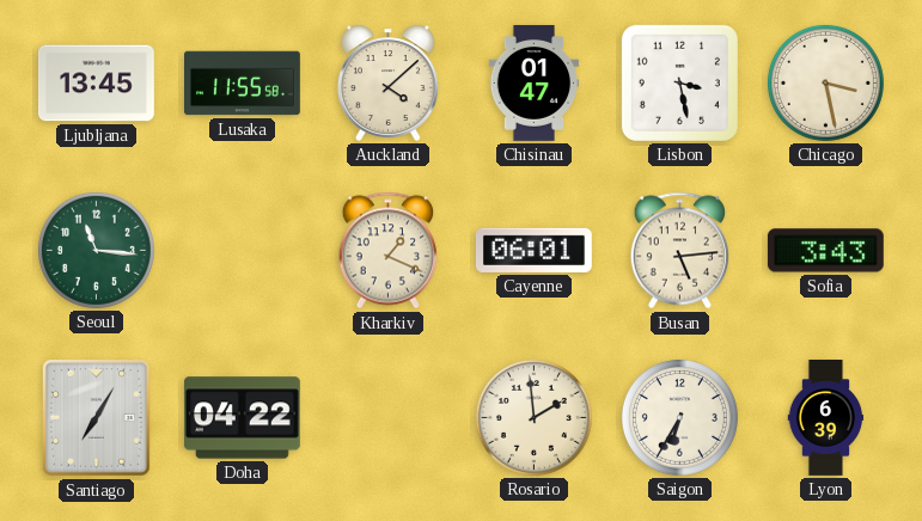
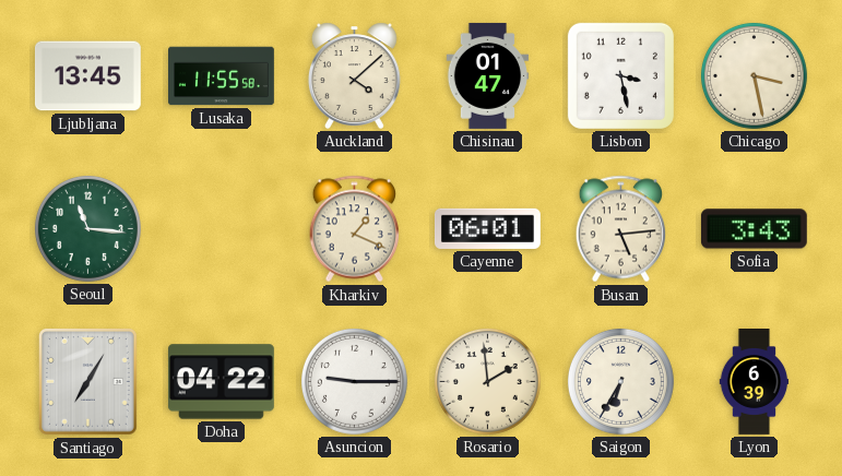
Asuncion: none -> 9:15
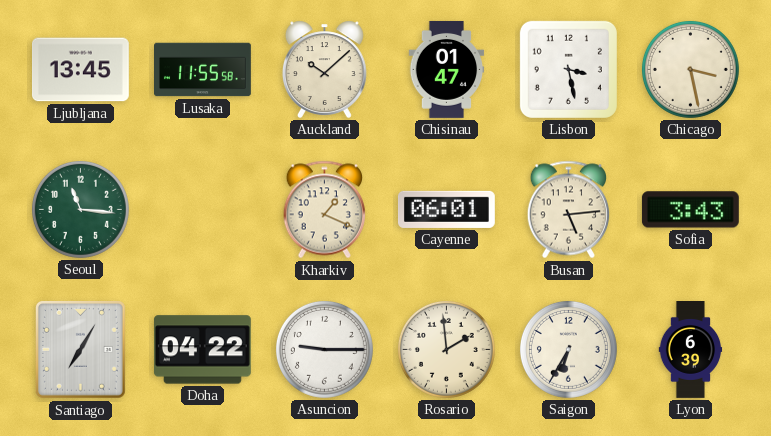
Auckland: 4:08 -> 10:08
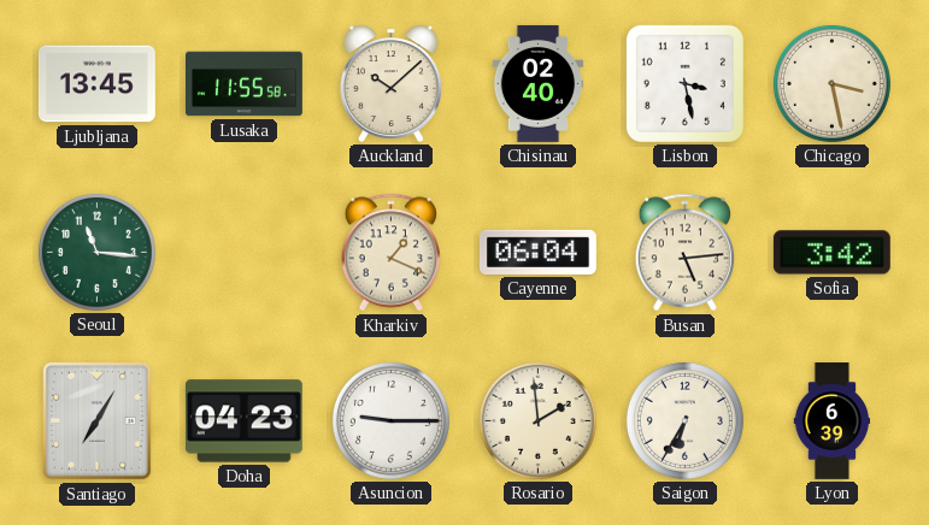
Chisinau: 01:47 -> 02:40
Cayenne: 06:01 -> 06:04
Sofia: 3:43 -> 3:42
Doha: 04:22 -> 04:23
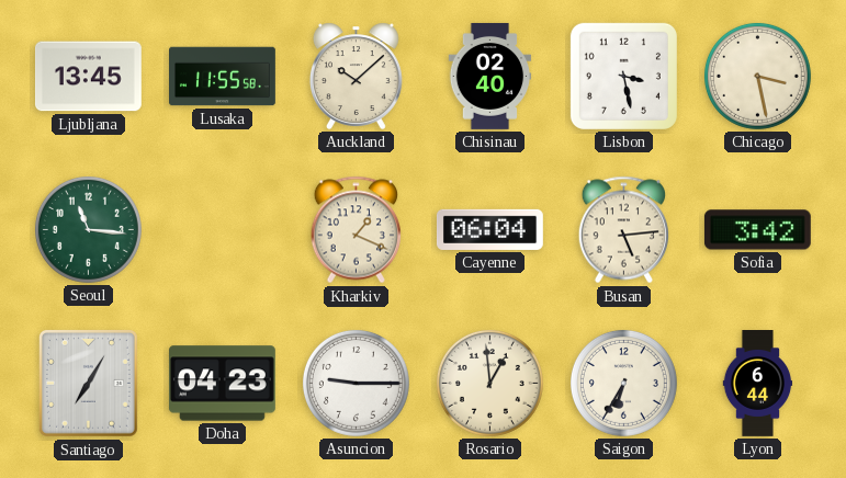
Rosario: 1:59 -> 12:59
Lyon: 6:39 -> 6:44
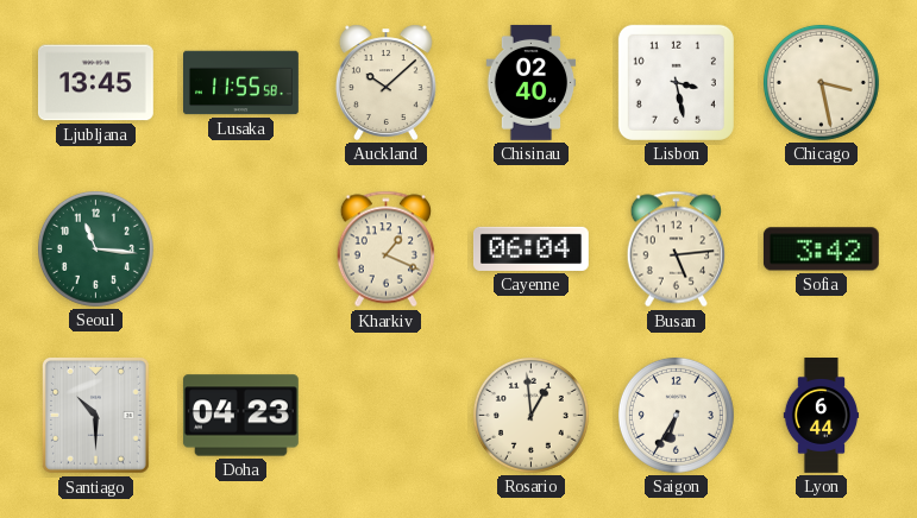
Santiago: 7:05 -> 10:30
Asuncion: 9:15 -> none
